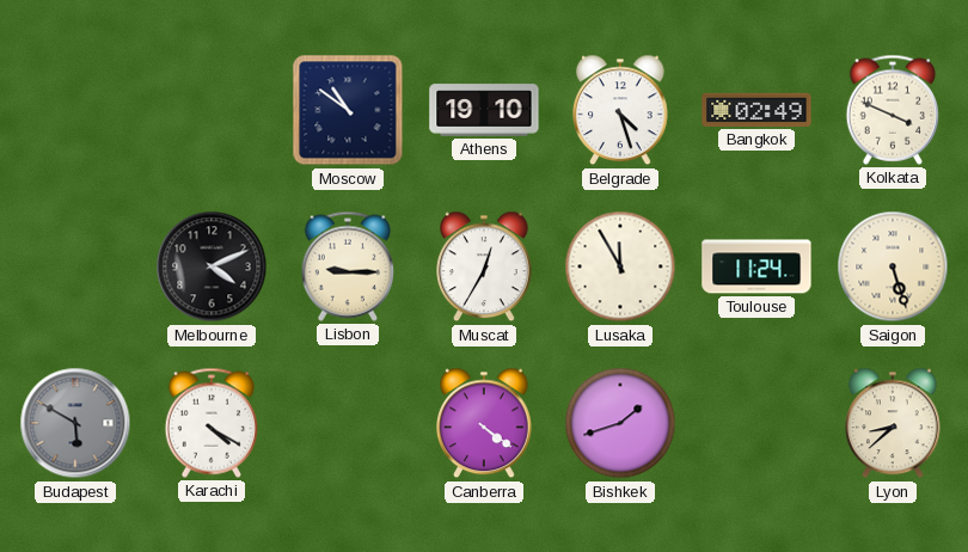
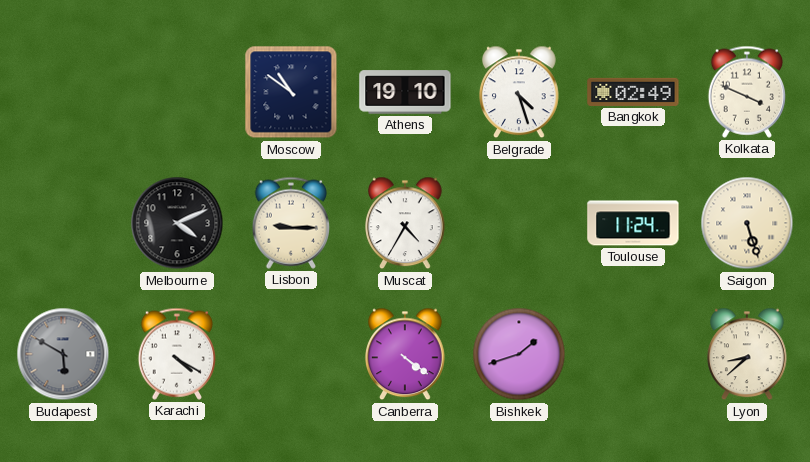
Muscat: 12:35 -> 4:35
Lusaka: 11:55 -> none
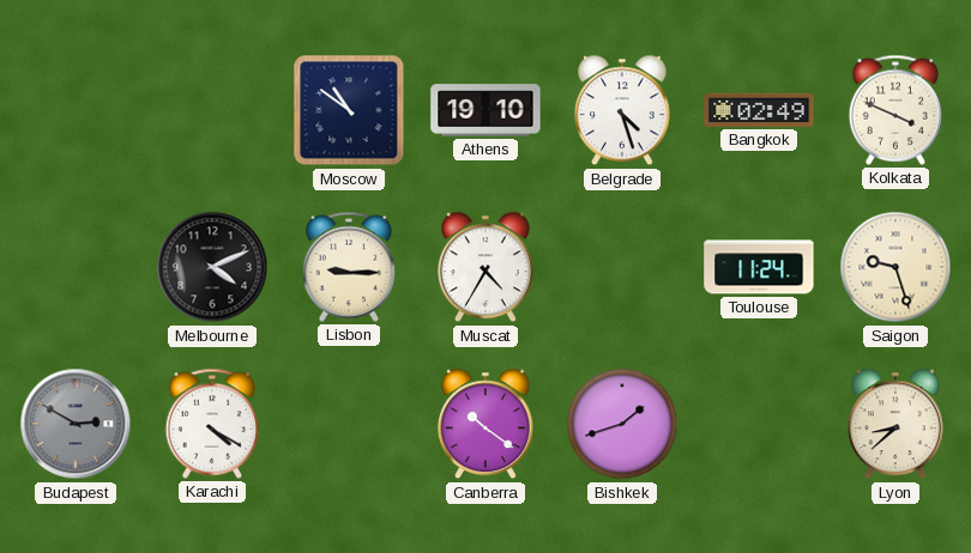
Saigon: 5:27 -> 9:27
Budapest: 5:50 -> 2:50
Canberra: 4:21 -> 10:21
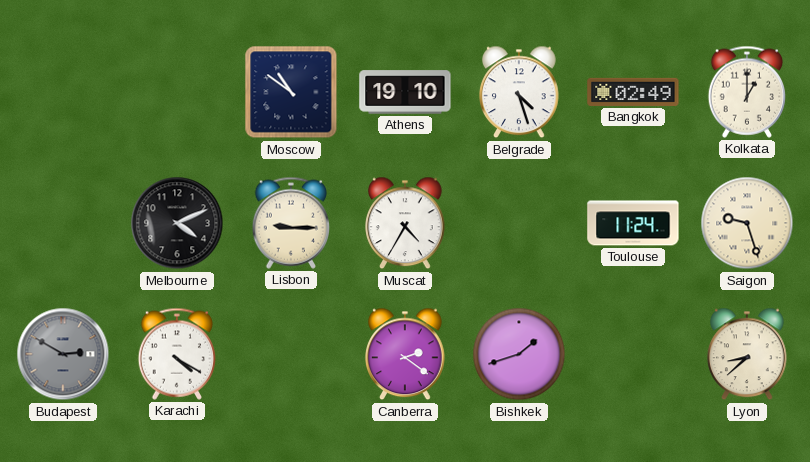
Kolkata: 3:49 -> 1:00
Canberra: 10:21 -> 2:21
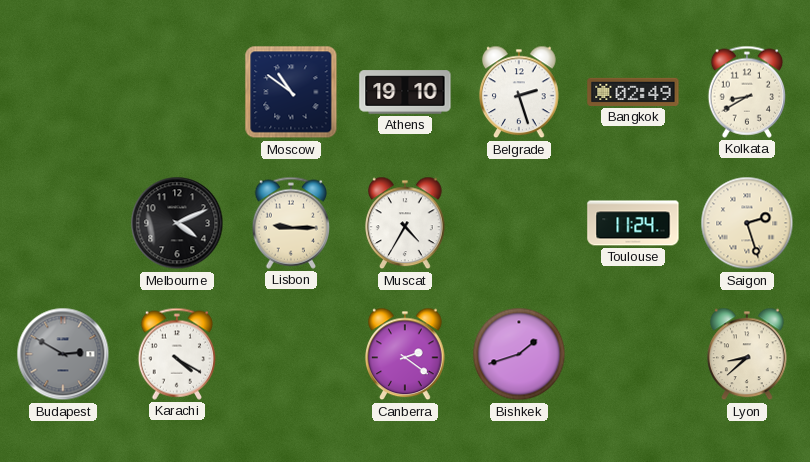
Belgrade: 4:27 -> 2:27
Kolkata: 1:00 -> 8:40
Saigon: 9:27 -> 2:27
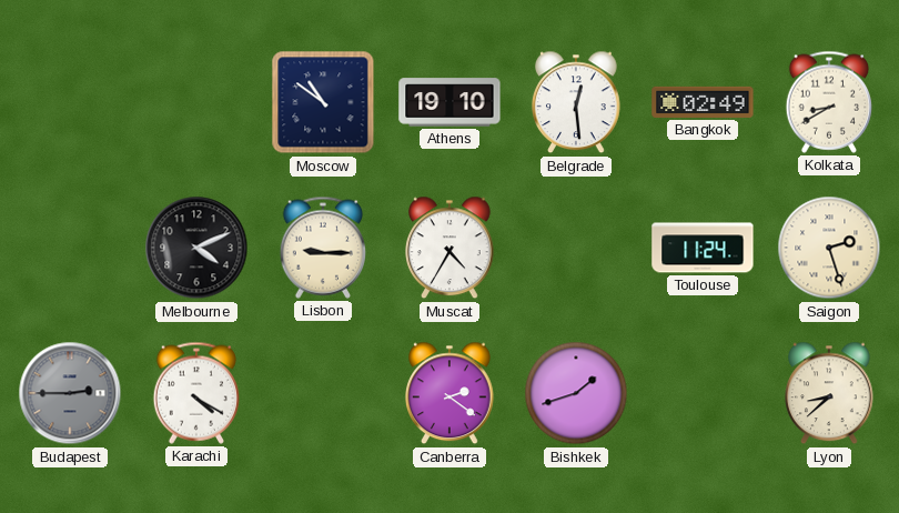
Belgrade: 2:27 -> 12:29
Budapest: 2:50 -> 2:45
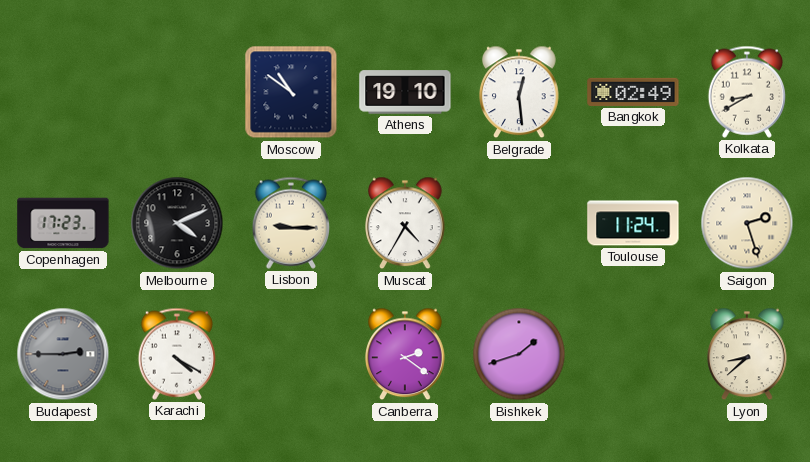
Copenhagen: none -> 17:23
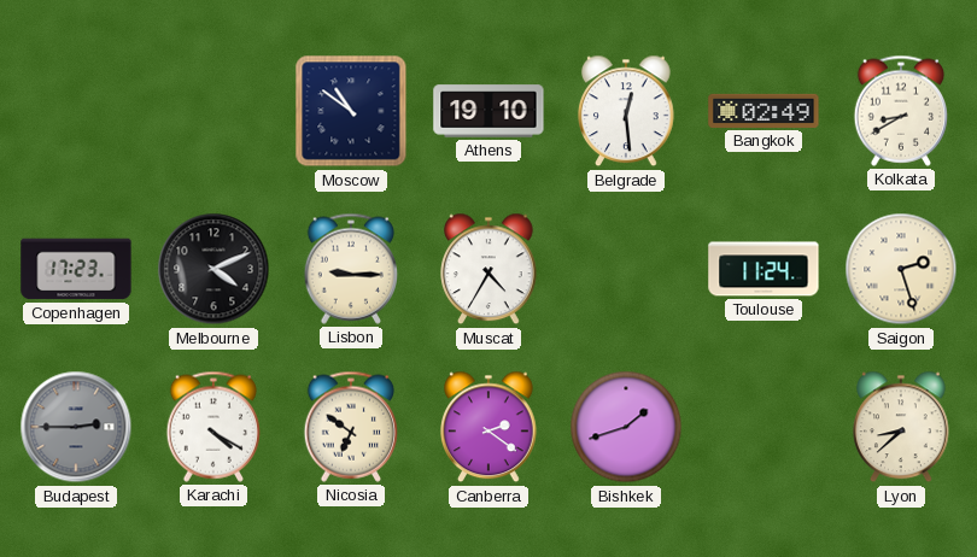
Nicosia: none -> 6:51
